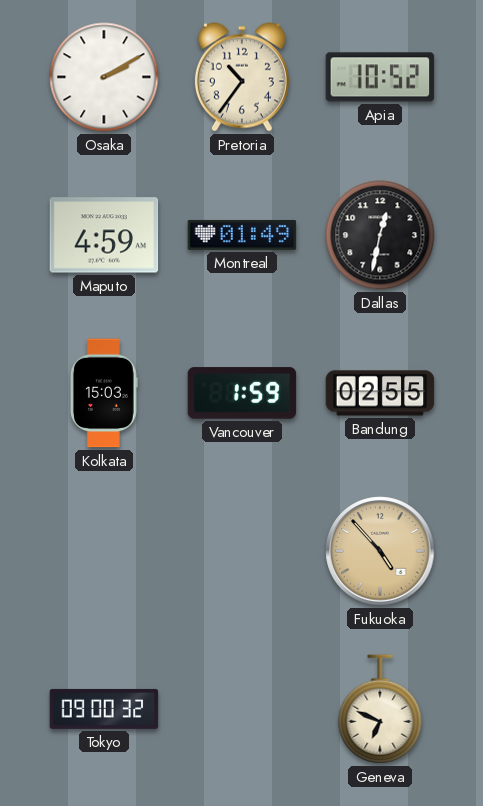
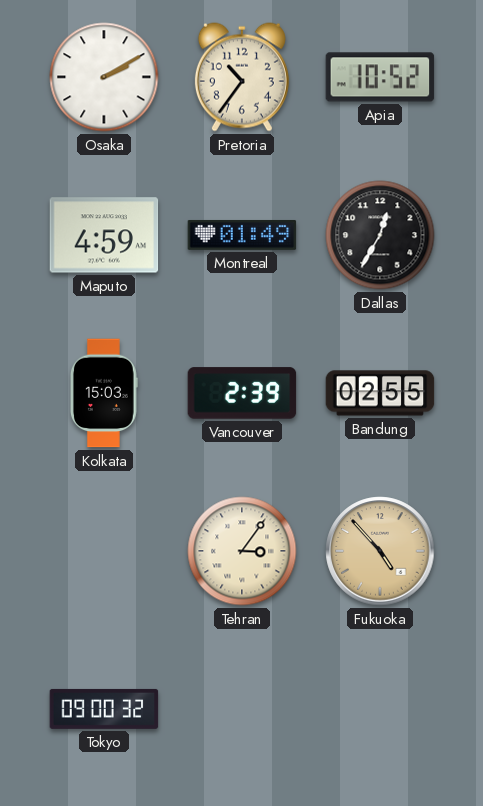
Dallas: 12:32 -> 12:35
Vancouver: 1:59 -> 2:39
Tehran: none -> 3:06
Geneva: 6:49 -> none
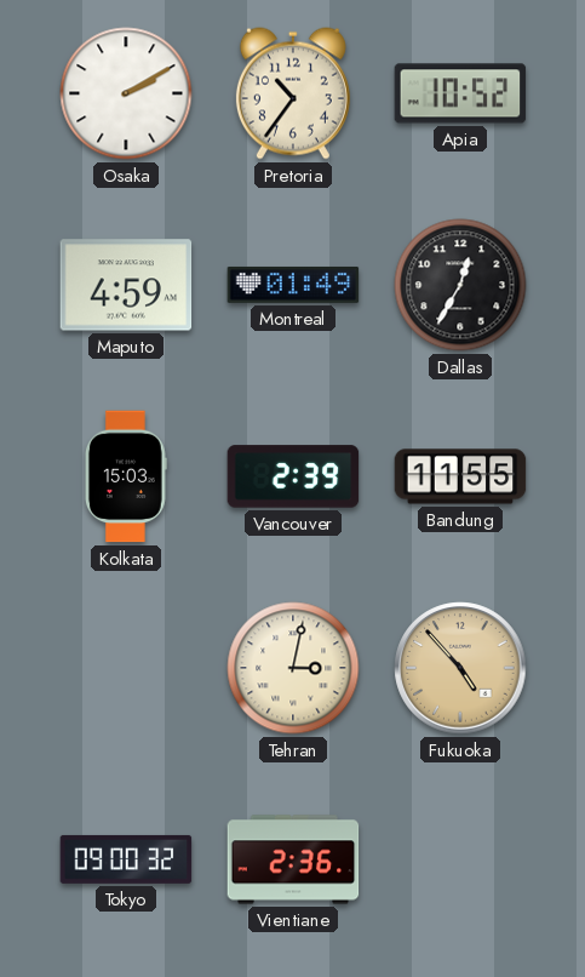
Bandung: 02:55 -> 11:55
Tehran: 3:06 -> 3:02
Vientiane: none -> 2:36
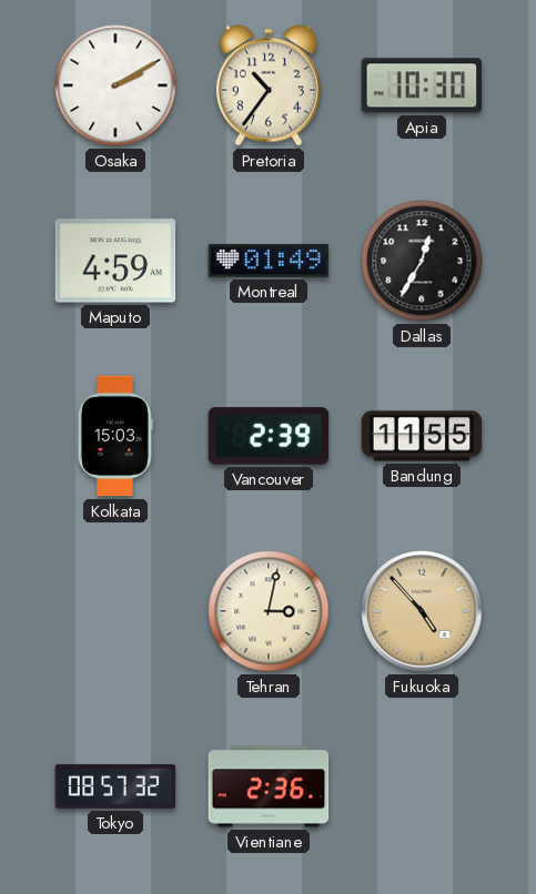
Apia: 10:52 -> 10:30
Tokyo: 09:00 -> 08:57
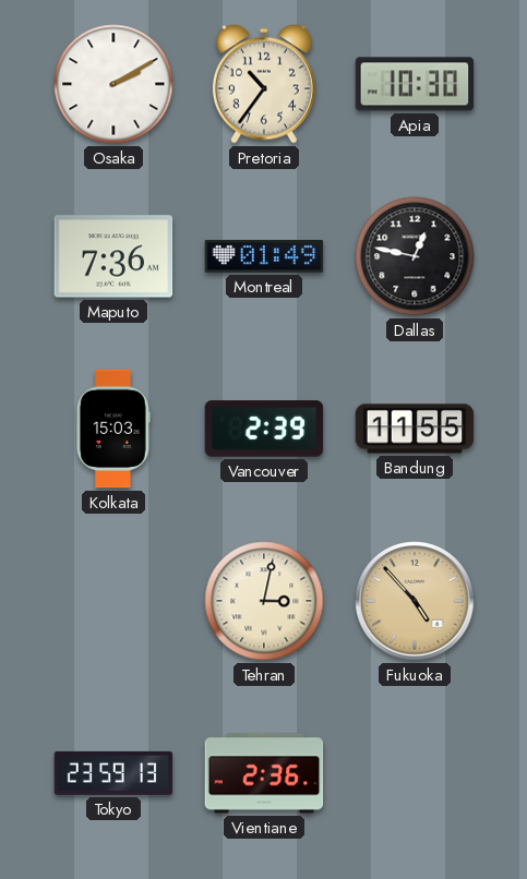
Maputo: 4:59 -> 7:36
Dallas: 12:35 -> 12:47
Tokyo: 08:57 -> 23:59
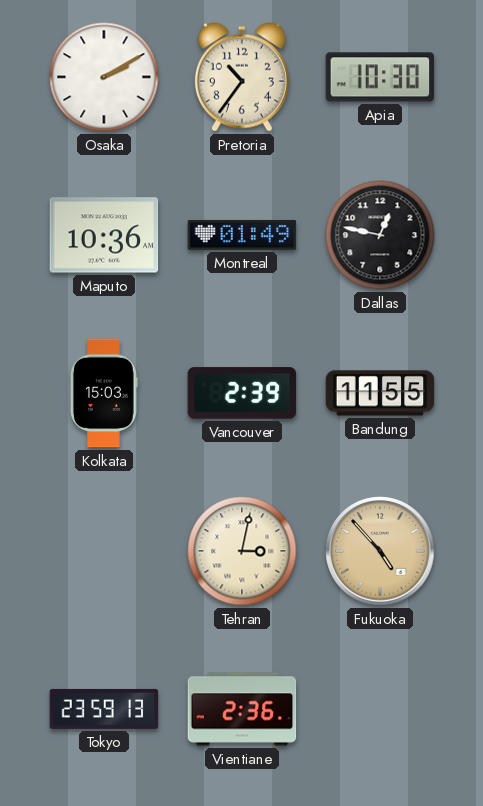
Maputo: 7:36 -> 10:36
